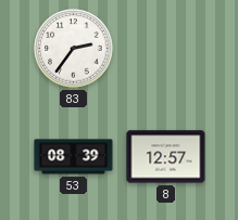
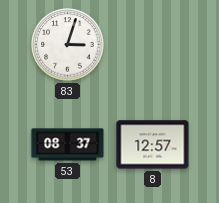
83: 2:36 -> 3:03
53: 08:39 -> 08:37
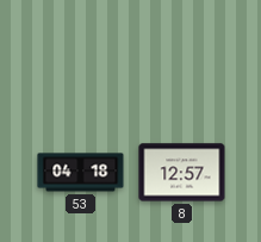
83: 3:03 -> none
53: 08:37 -> 04:18
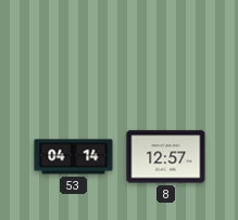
53: 04:18 -> 04:14
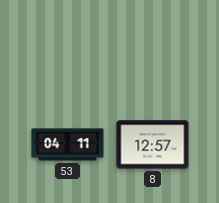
53: 04:14 -> 04:11
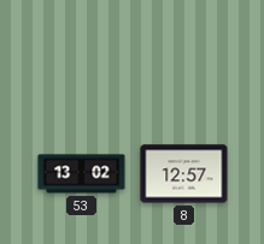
53: 04:11 -> 13:02
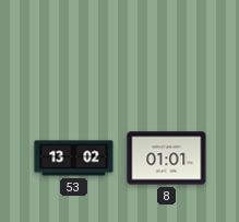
8: 12:57 -> 01:01
